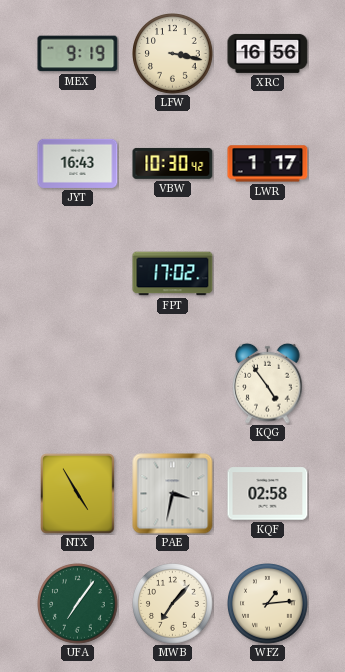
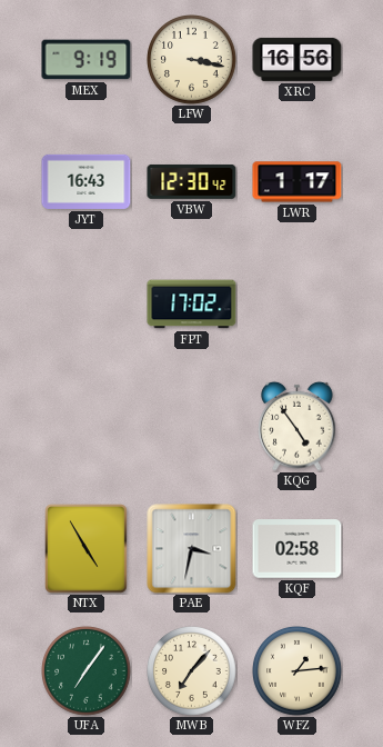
VBW: 10:30 -> 12:30
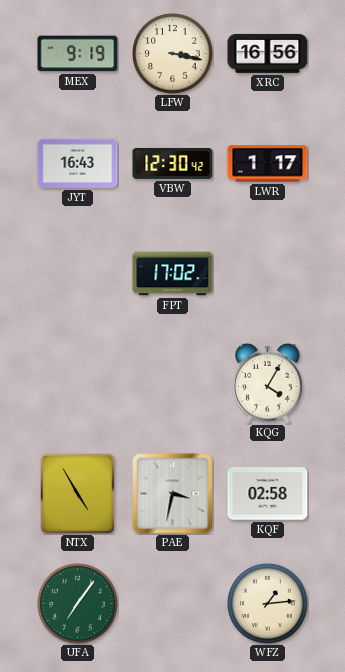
KQG: 4:54 -> 4:05
MWB: 7:07 -> none
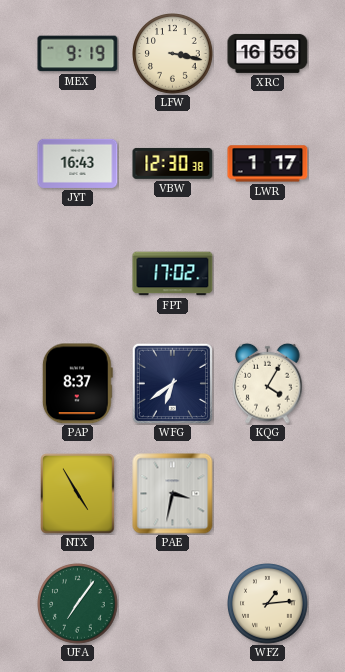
VBW: 12:30:42 -> 12:30:38
PAP: none -> 8:37
WFG: none -> 6:39
KQF: 02:58 -> none
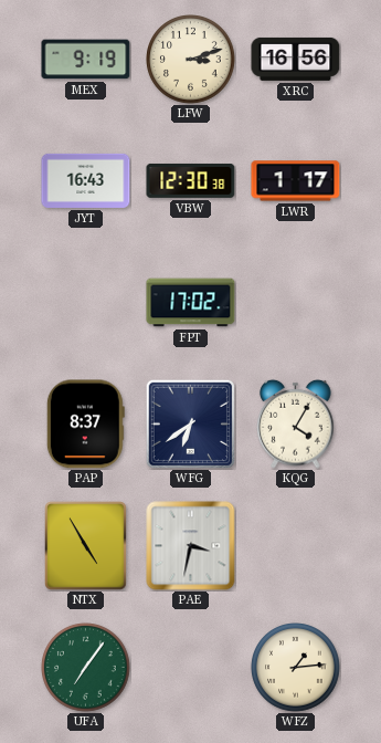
LFW: 3:17 -> 3:12
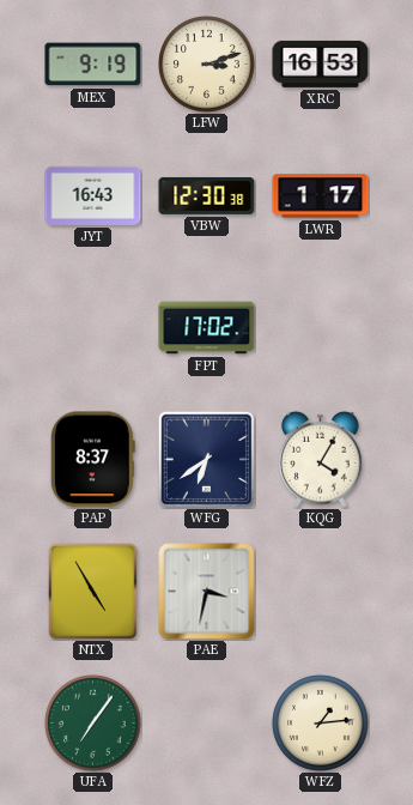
XRC: 16:56 -> 16:53
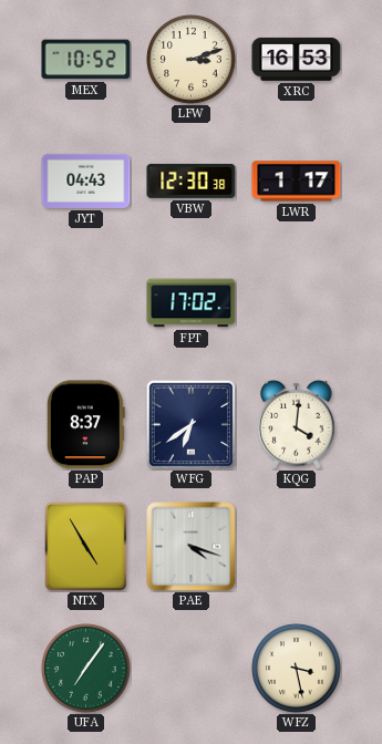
MEX: 9:19 -> 10:52
JYT: 16:43 -> 04:43
KQG: 4:05 -> 4:01
PAE: 3:32 -> 4:18
WFZ: 1:14 -> 3:28
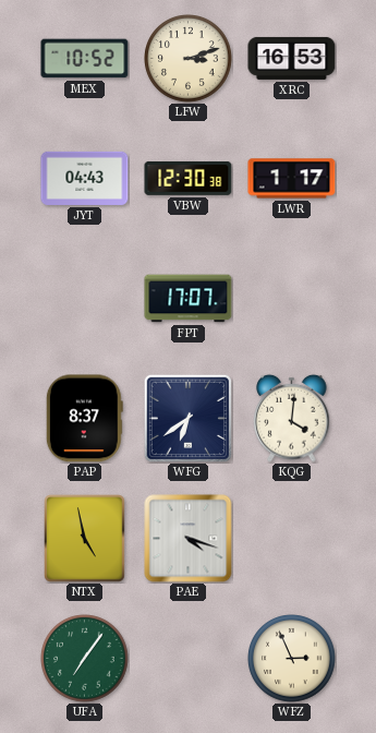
FPT: 17:02 -> 17:07
NTX: 4:55 -> 4:58
WFZ: 3:28 -> 2:56
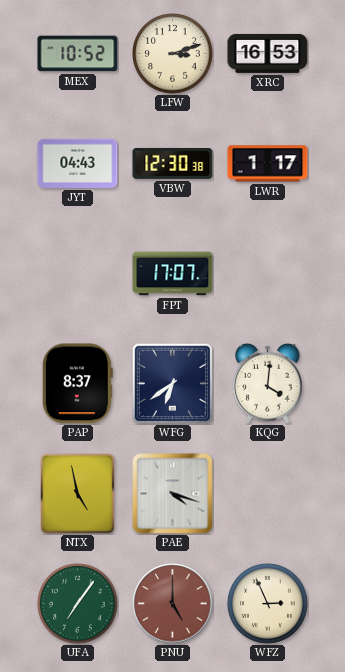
PNU: none -> 5:00
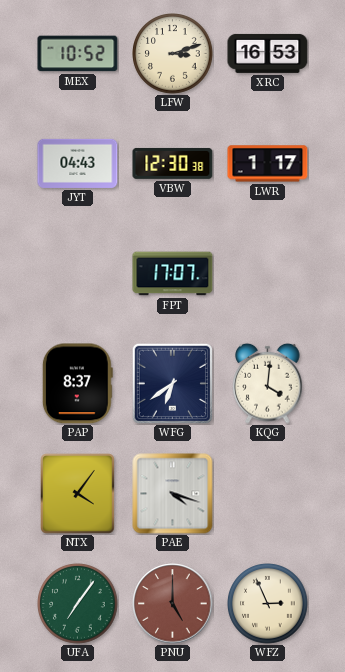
NTX: 4:58 -> 4:06
